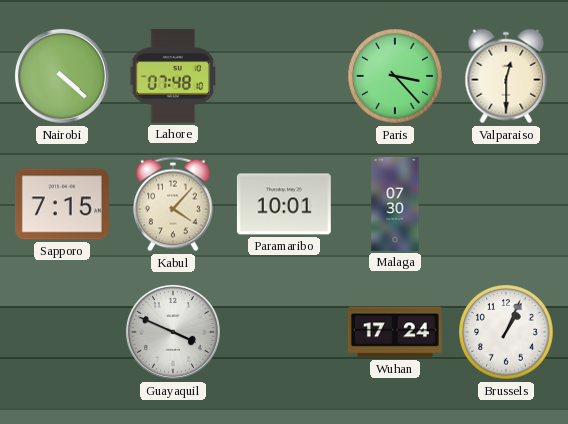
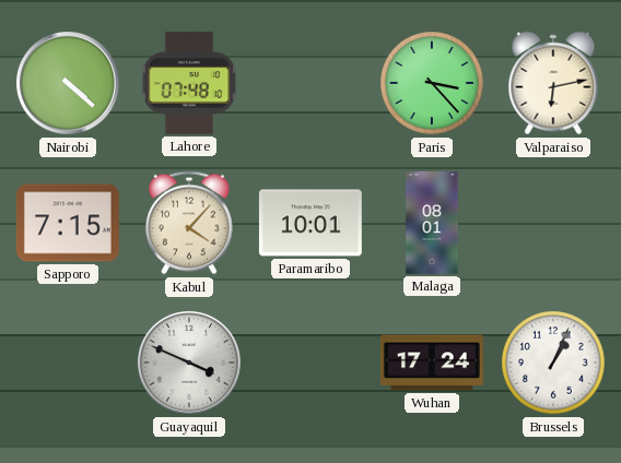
Valparaiso: 12:30 -> 6:13
Malaga: 07:30 -> 08:01
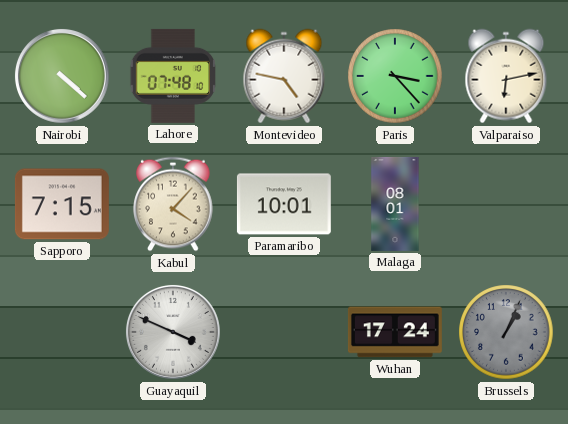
Montevideo: none -> 4:47
Brussels dial: white -> grey
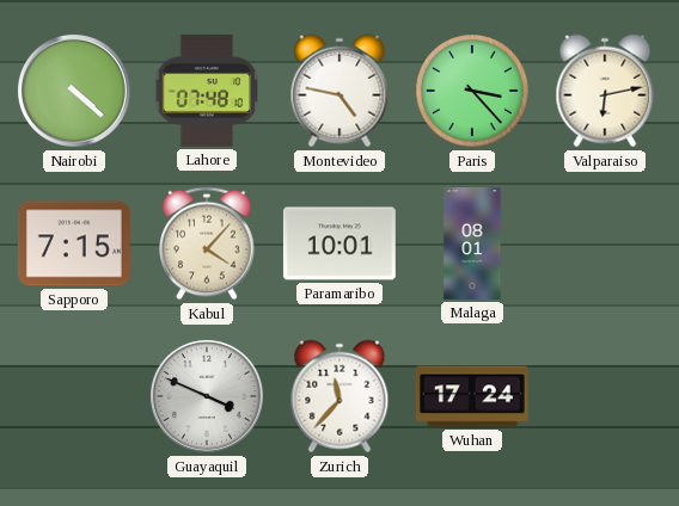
Zurich: none -> 11:37
Brussels: 1:04 -> none
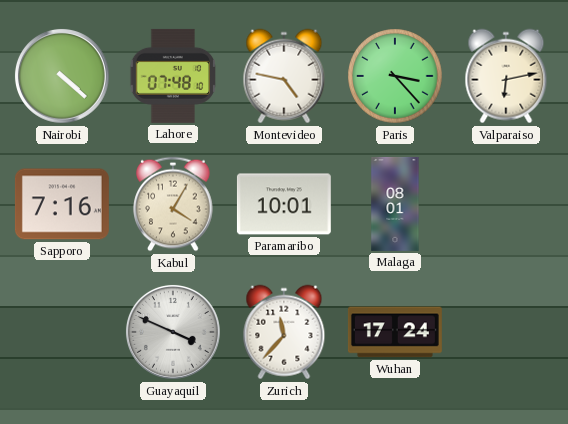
Sapporo: 7:15 -> 7:16
Kabul: 4:07 -> 4:05
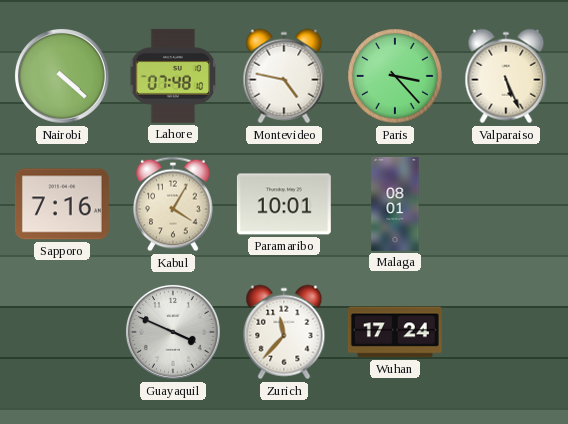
Valparaiso: 6:13 -> 5:26
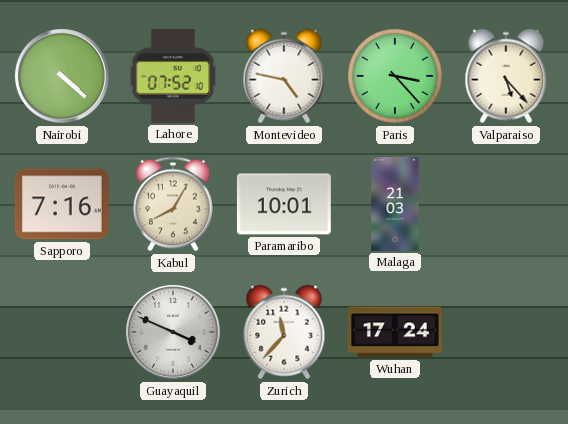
Lahore: 07:48 -> 07:52
Valparaiso: 5:26 -> 5:23
Kabul: 4:05 -> 8:05
Malaga: 08:01 -> 21:03
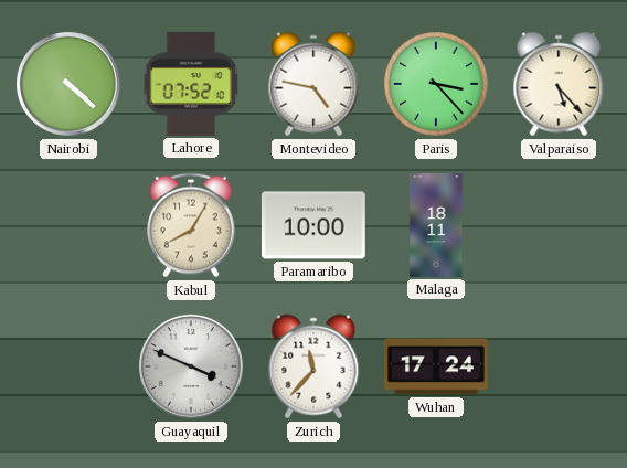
Sapporo: 7:16 -> none
Paramaribo: 10:01 -> 10:00
Malaga: 21:03 -> 18:11
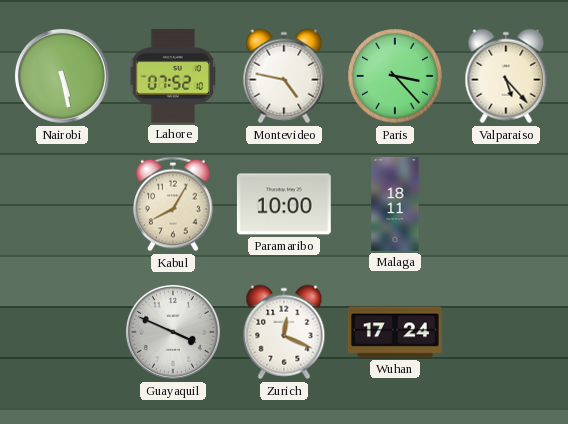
Nairobi: 4:22 -> 5:28
Zurich: 11:37 -> 12:19
